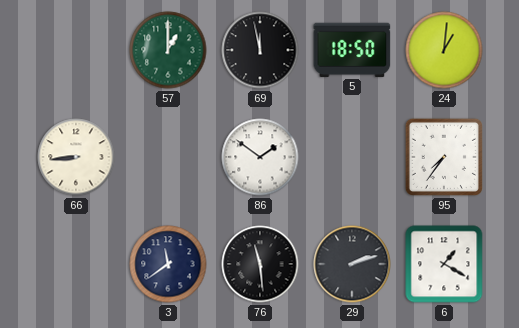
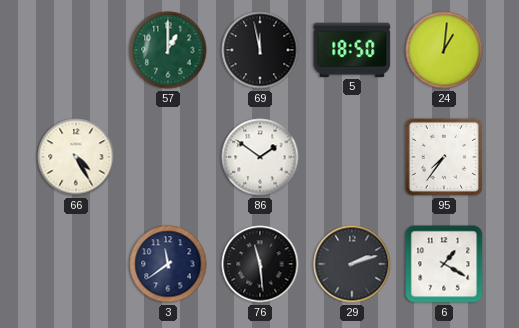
66: 8:44 -> 4:25
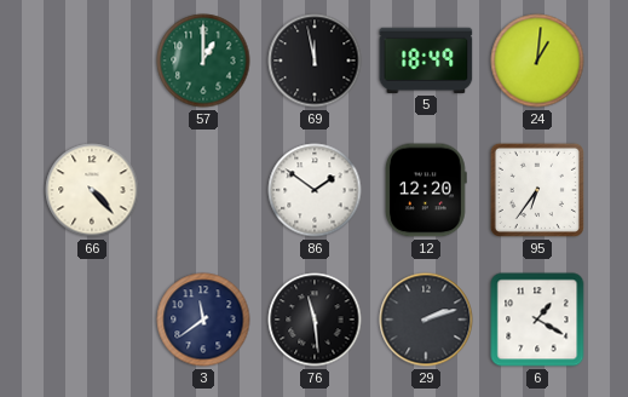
5: 18:50 -> 18:49
66: 4:25 -> 4:23
12: none -> 12:20
95: 7:36 -> 6:36
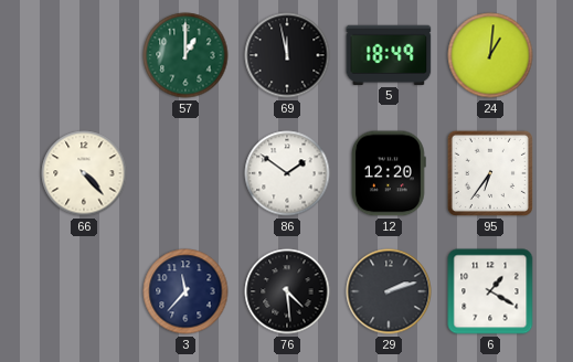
3: 11:39 -> 11:37
76: 11:29 -> 4:29
